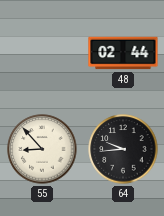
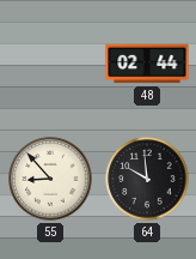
64: 9:44 -> 9:59
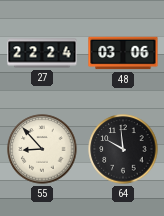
27: none -> 22:24
48: 02:44 -> 03:06
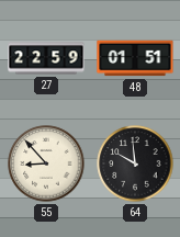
27: 22:24 -> 22:59
48: 03:06 -> 01:51
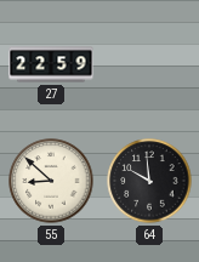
48: 01:51 -> none
55: 8:53 -> 8:52
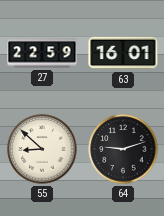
63: none -> 16:01
64: 9:59 -> 9:12
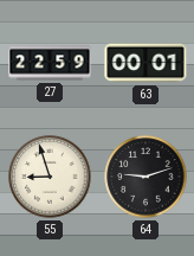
63: 16:01 -> 00:01
55: 8:52 -> 8:57
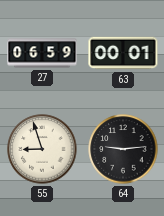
27: 22:59 -> 06:59
64: 9:12 -> 9:14
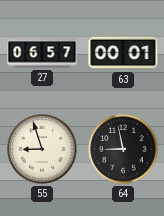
27: 06:59 -> 06:57
64: 9:14 -> 8:58
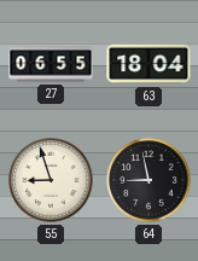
27: 06:57 -> 06:55
63: 00:01 -> 18:04
